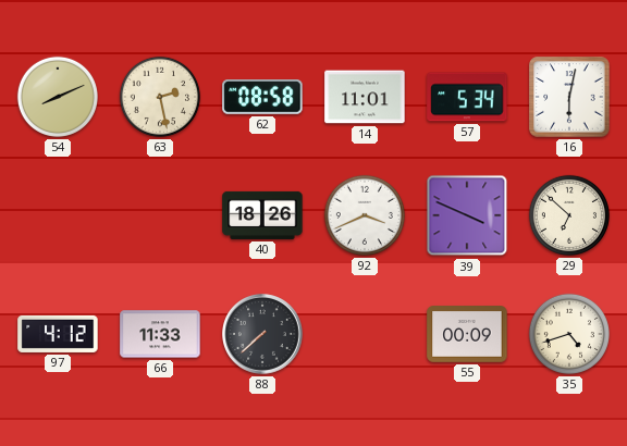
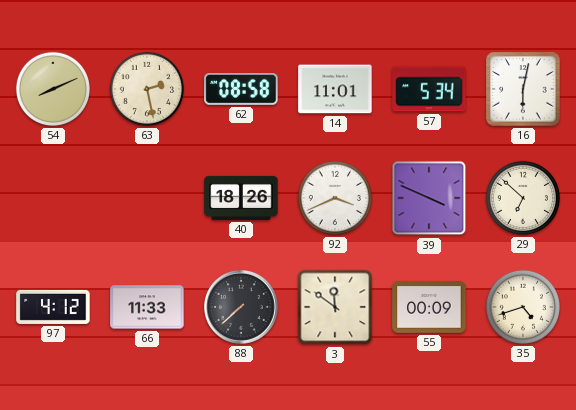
3: none -> 11:51
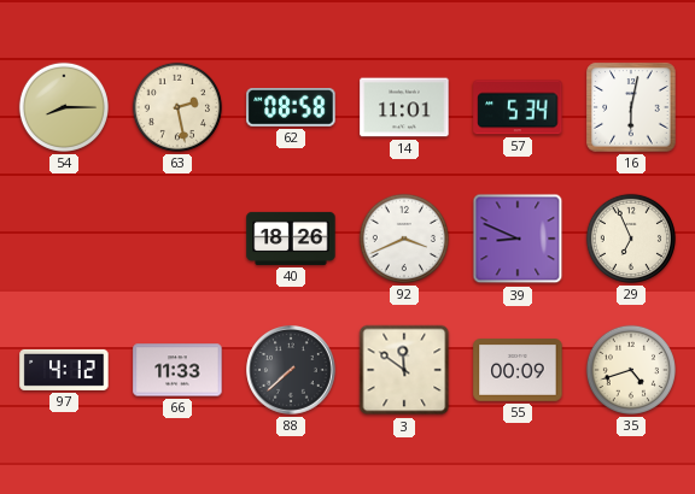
54: 8:11 -> 8:15
39: 3:49 -> 8:49
29: 6:52 -> 6:56
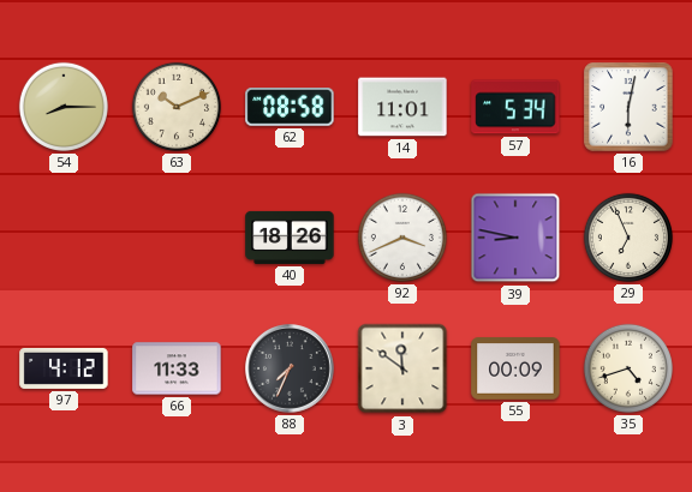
63: 2:28 -> 10:11
39: 8:49 -> 8:47
88: 7:38 -> 7:34
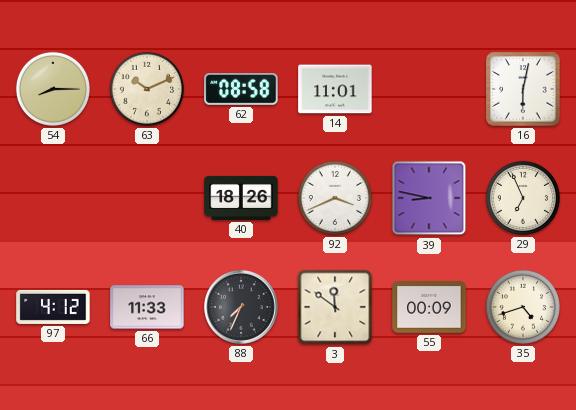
57: 5:34 -> none
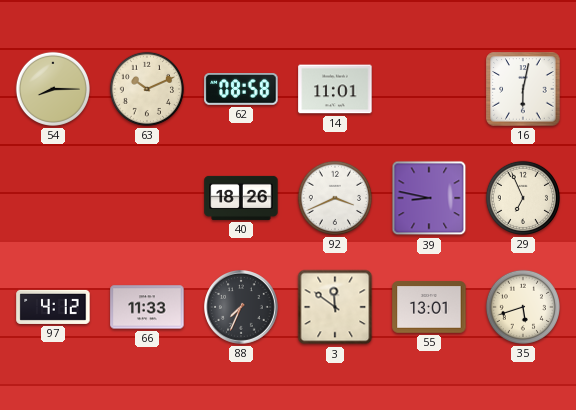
55: 00:09 -> 13:01
35: 4:42 -> 5:42
